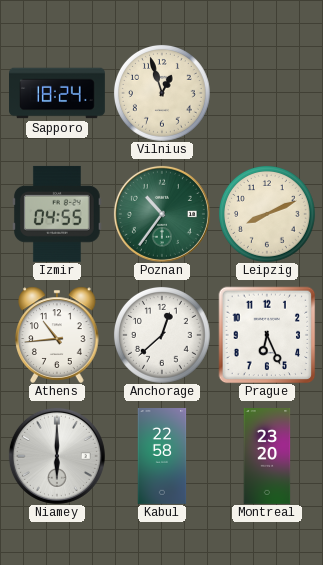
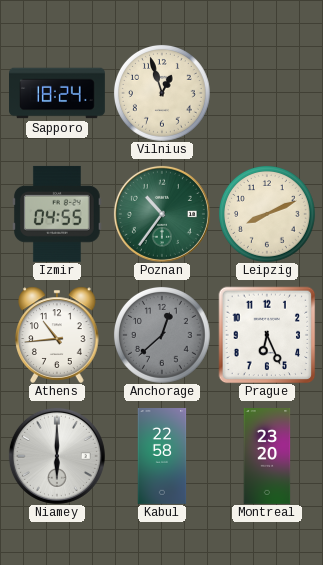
Anchorage dial: white -> grey
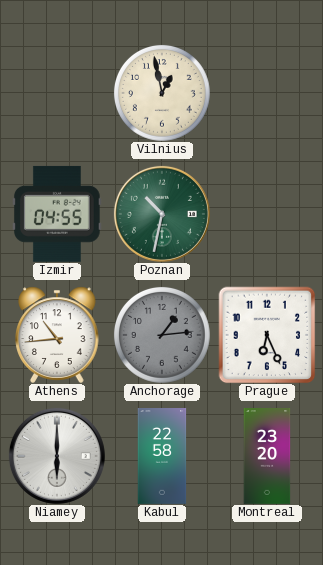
Sapporo: 18:24 -> none
Vilnius: 12:57 -> 12:58
Poznan: 10:36 -> 10:32
Leipzig: 8:11 -> none
Anchorage: 12:38 -> 1:14
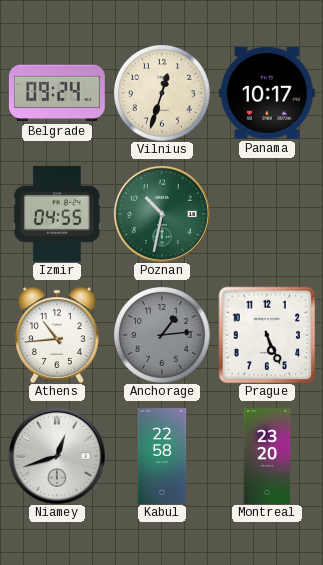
Belgrade: none -> 09:24
Vilnius: 12:58 -> 12:33
Panama: none -> 10:17
Prague: 6:26 -> 5:26
Niamey: 6:00 -> 12:42
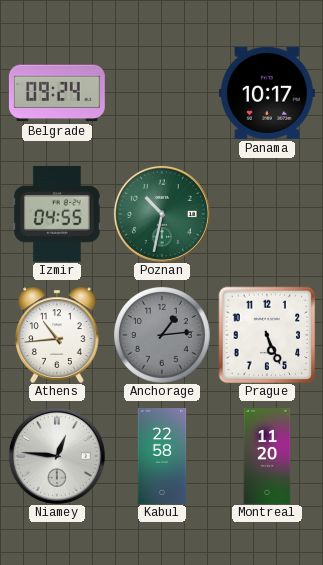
Vilnius: 12:33 -> none
Niamey: 12:42 -> 12:46
Montreal: 23:20 -> 11:20
